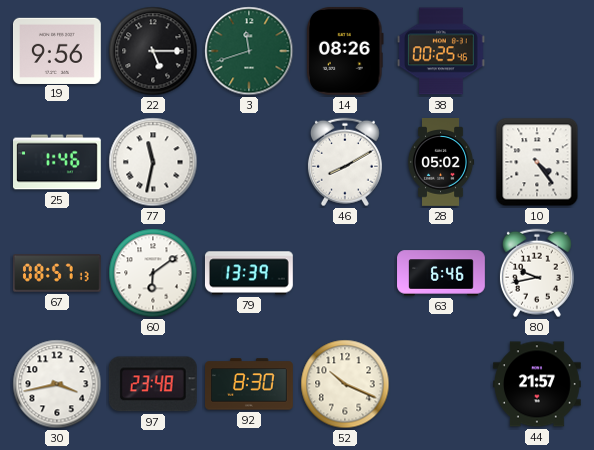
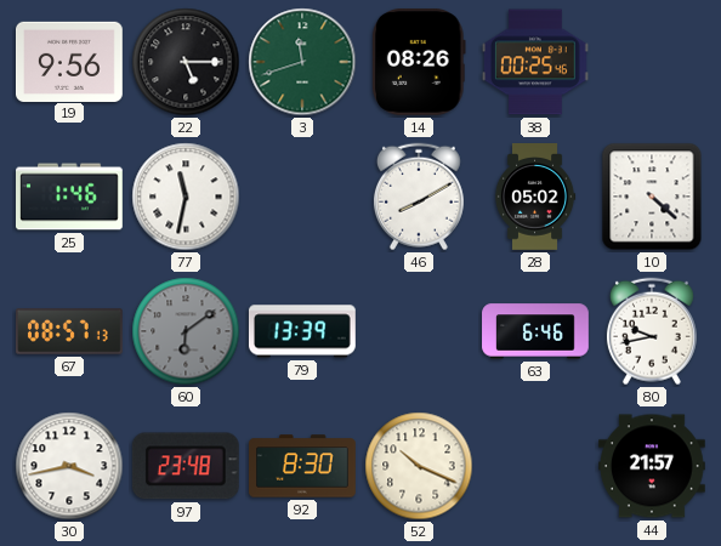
10: 4:24 -> 4:22
60 dial: white -> grey
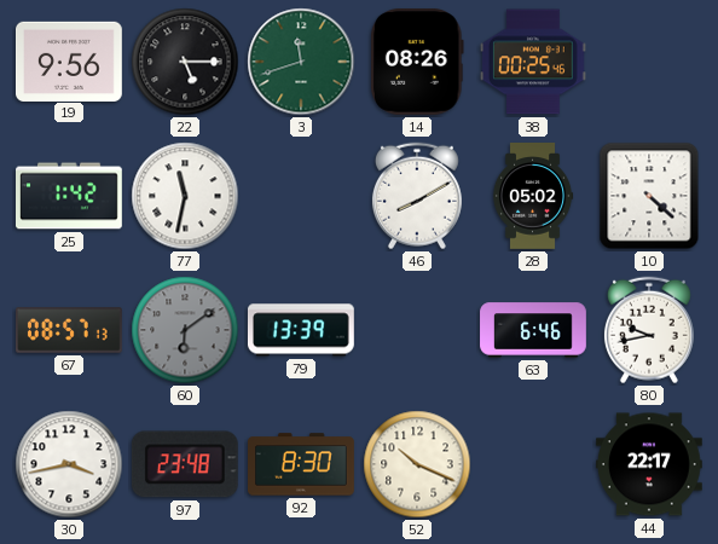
25: 1:46 -> 1:42
44: 21:57 -> 22:17
